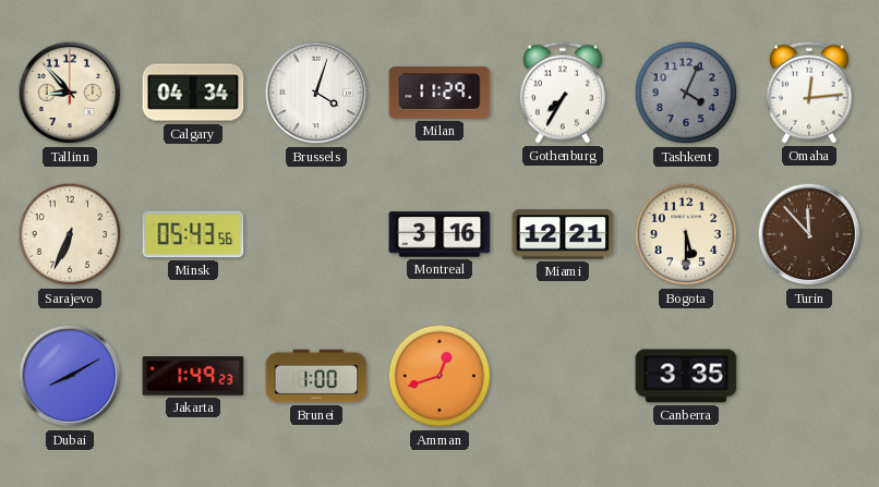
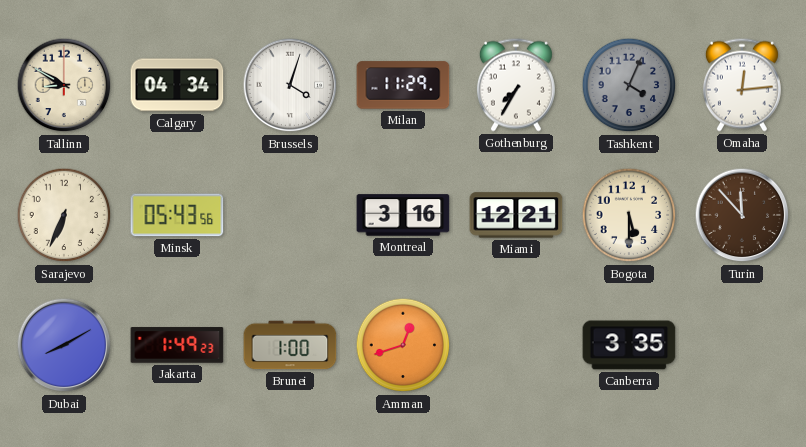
Tallinn: 8:53 -> 8:50
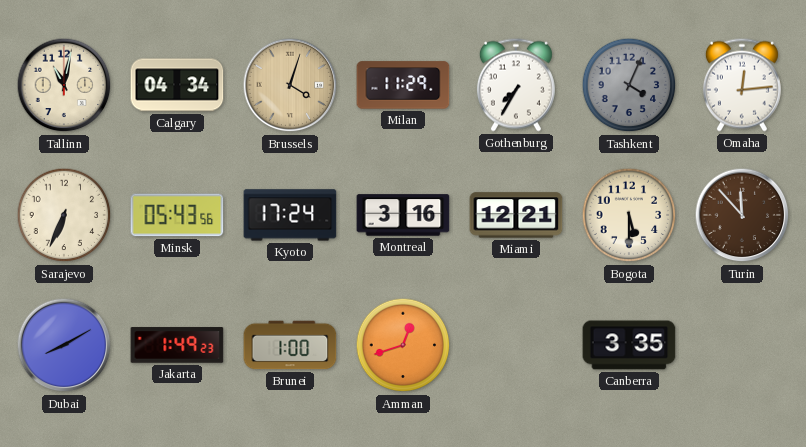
Tallinn: 8:50 -> 11:02
Brussels dial: white -> champagne
Kyoto: none -> 17:24
